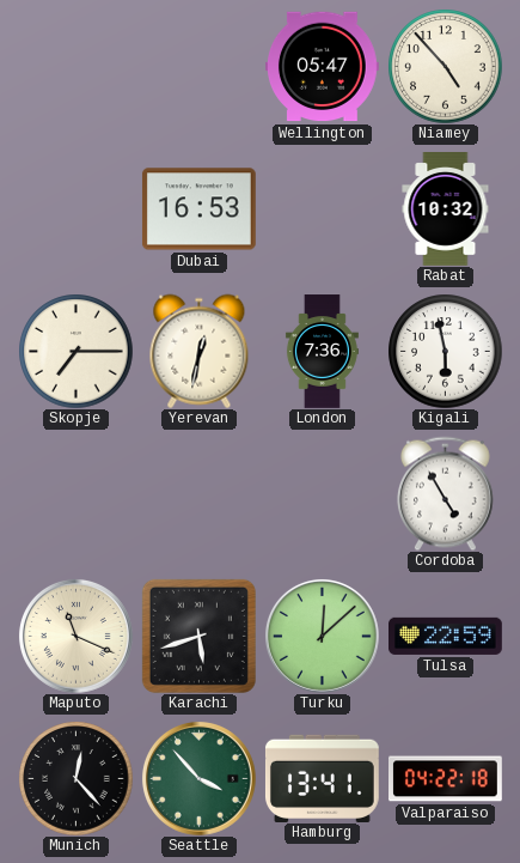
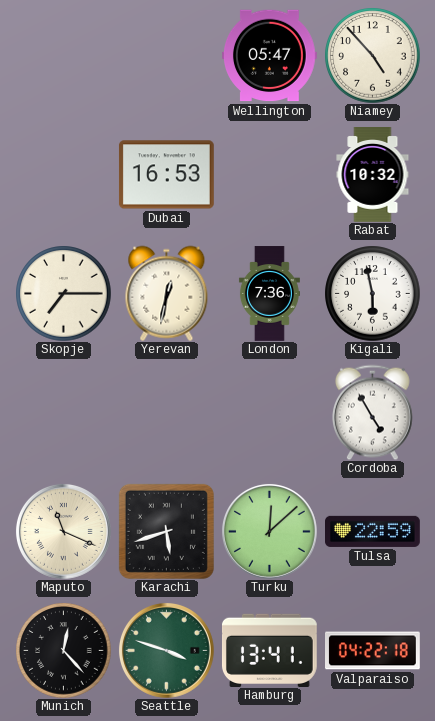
Seattle: 3:53 -> 3:48
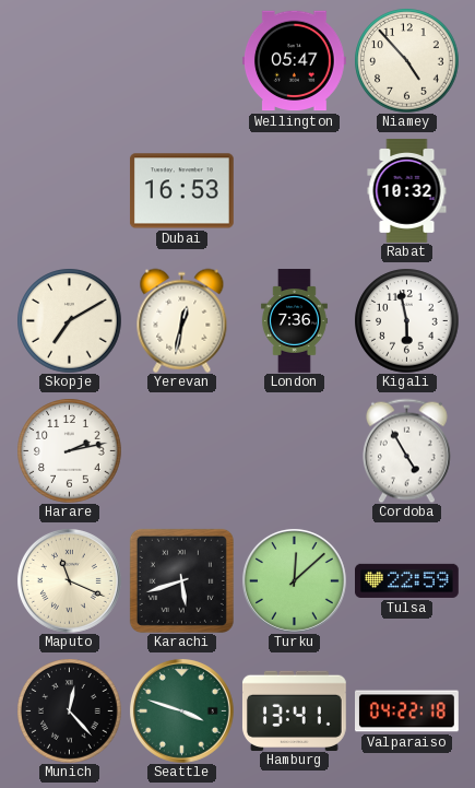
Skopje: 7:15 -> 7:10
Harare: none -> 2:13
